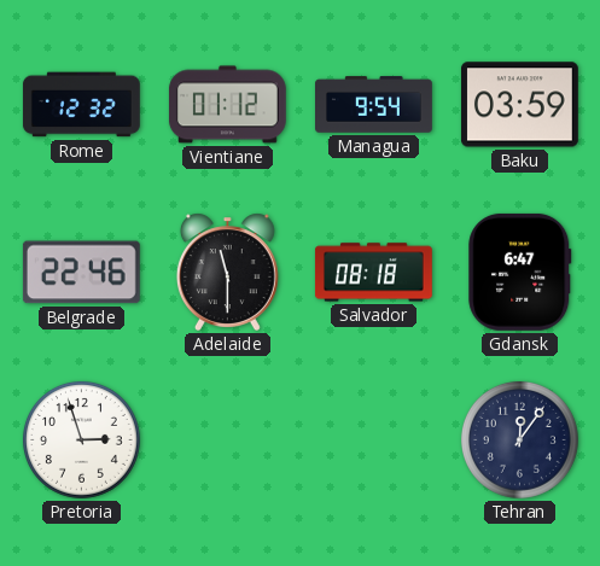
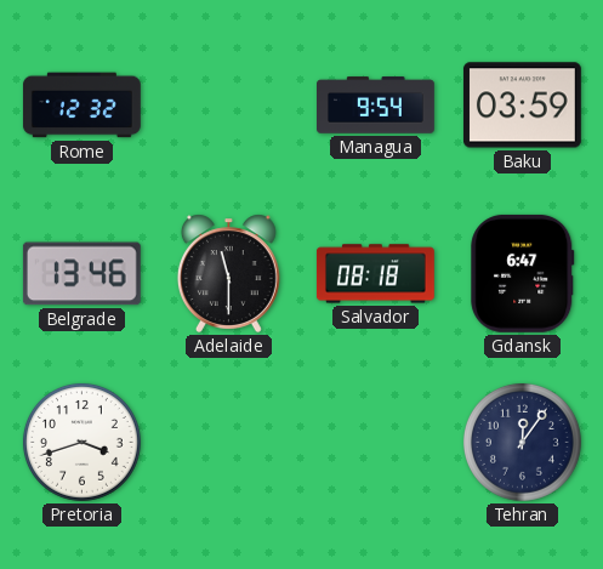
Vientiane: 01:12 -> none
Belgrade: 22:46 -> 13:46
Pretoria: 2:57 -> 3:42
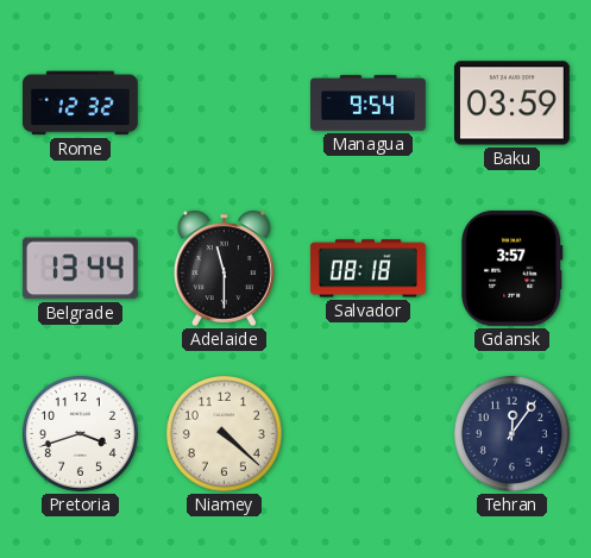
Belgrade: 13:46 -> 13:44
Gdansk: 6:47 -> 3:57
Niamey: none -> 4:22
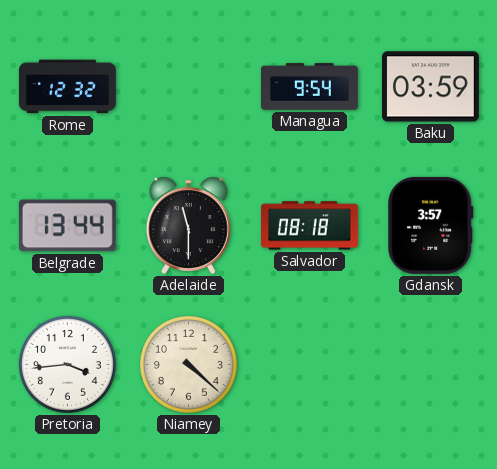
Pretoria: 3:42 -> 3:44
Tehran: 12:06 -> none
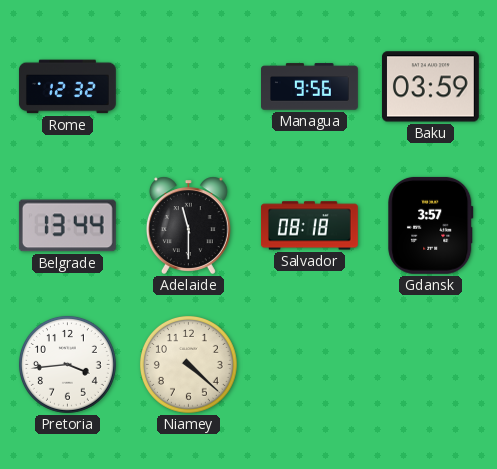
Managua: 9:54 -> 9:56
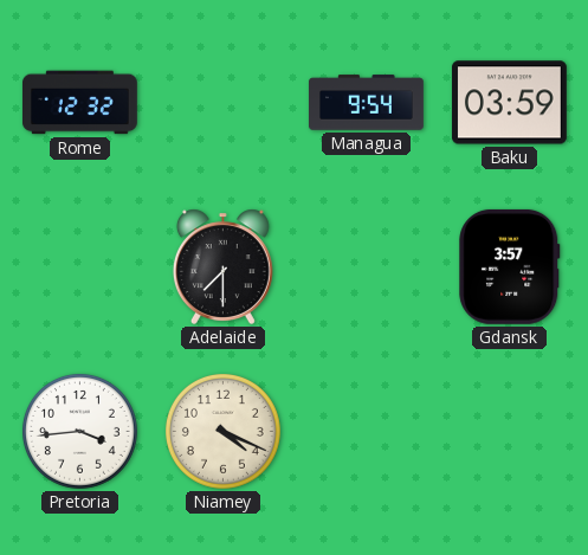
Managua: 9:56 -> 9:54
Belgrade: 13:44 -> none
Adelaide: 11:30 -> 7:30
Salvador: 08:18 -> none
Niamey: 4:22 -> 4:19
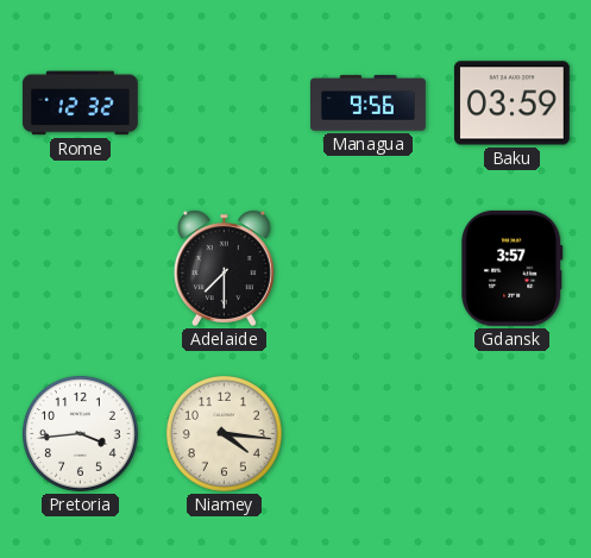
Managua: 9:54 -> 9:56
Niamey: 4:19 -> 4:16
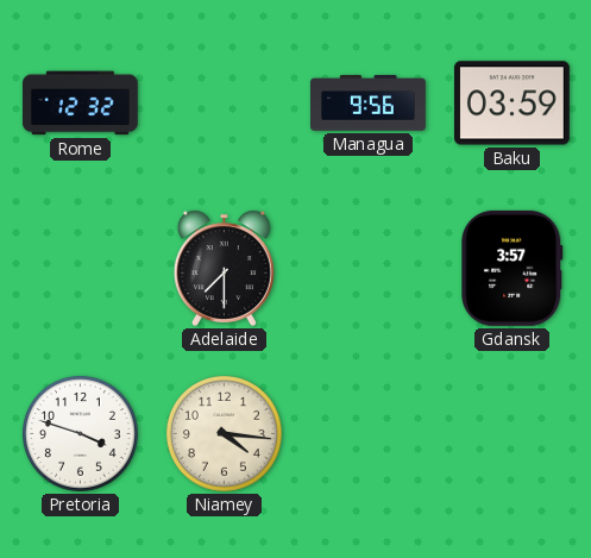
Pretoria: 3:44 -> 3:48
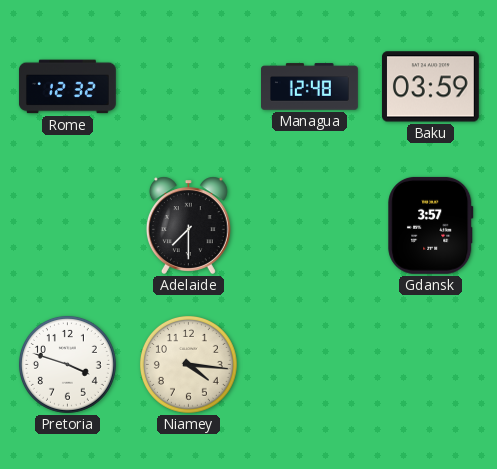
Managua: 9:56 -> 12:48
